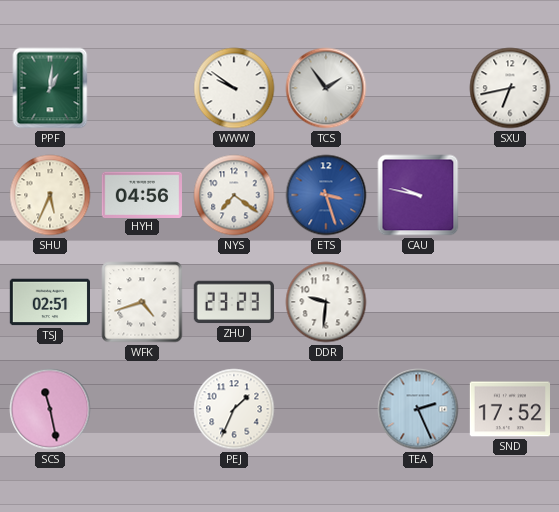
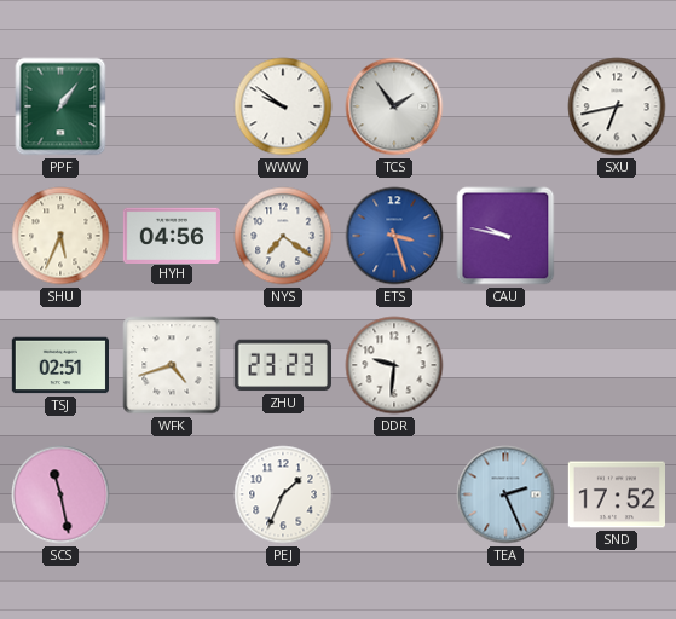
PPF: 1:01 -> 1:06
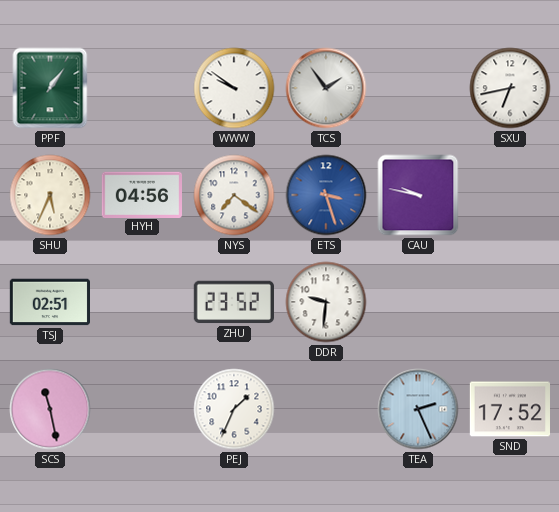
WFK: 4:42 -> none
ZHU: 23:23 -> 23:52
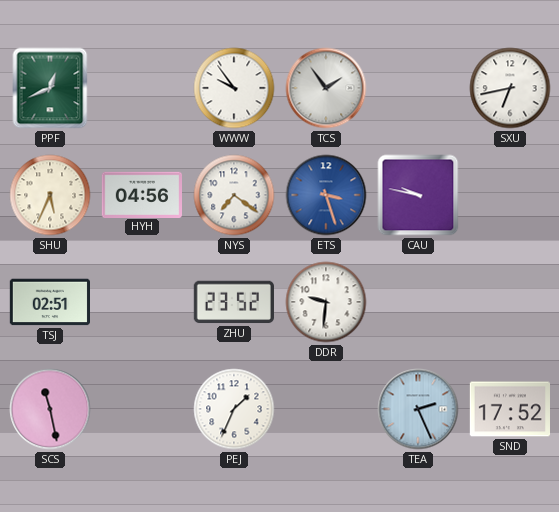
PPF: 1:06 -> 12:41
WWW: 9:51 -> 9:54
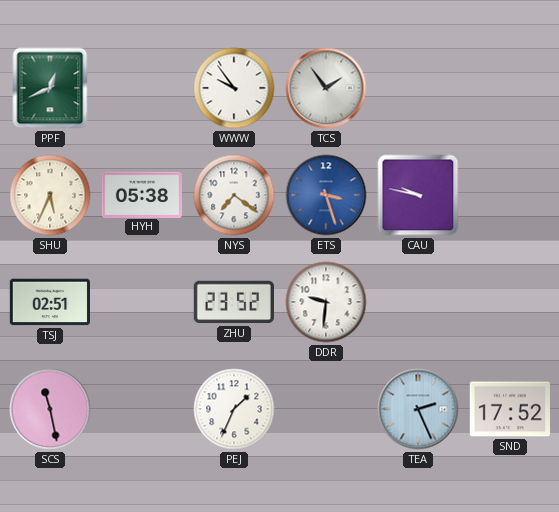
SXU: 6:43 -> none
HYH: 04:56 -> 05:38
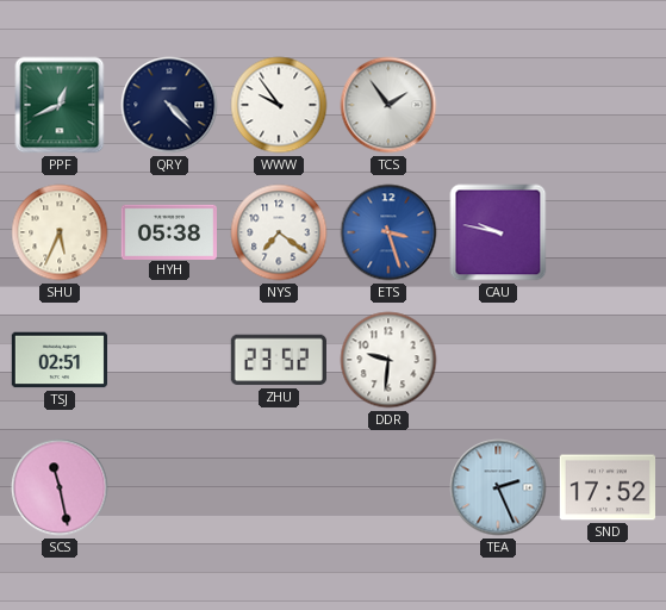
QRY: none -> 4:23
PEJ: 1:34 -> none
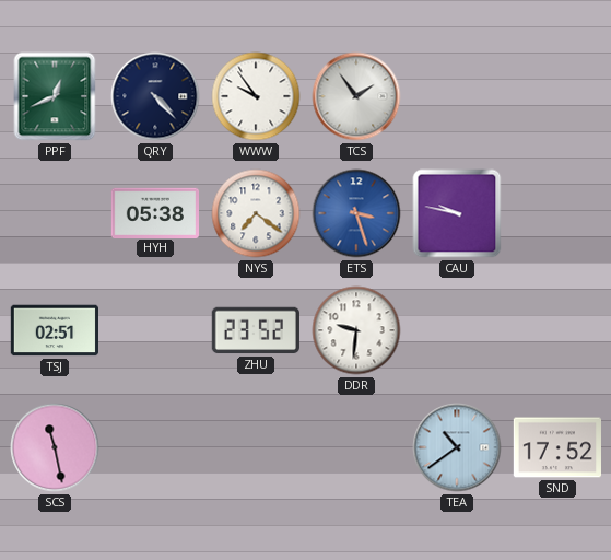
SHU: 5:34 -> none
TEA: 2:26 -> 10:39
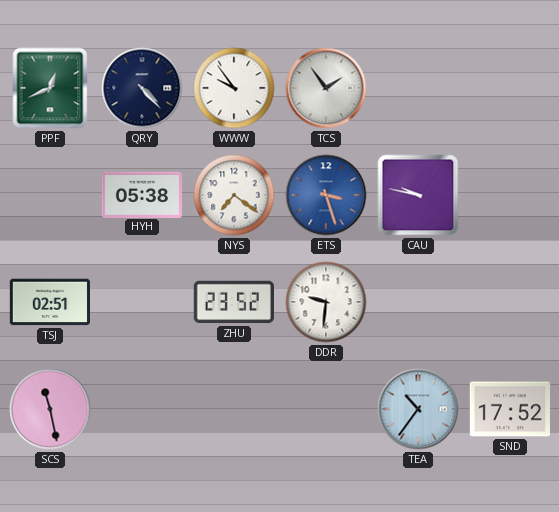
TEA: 10:39 -> 10:36
